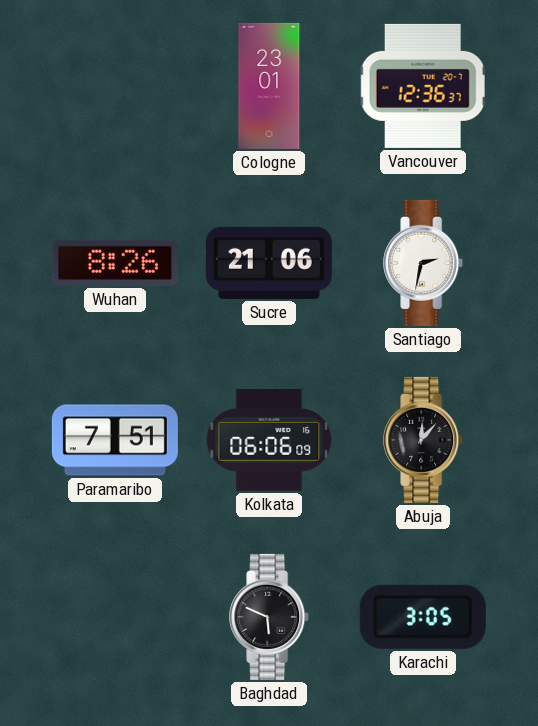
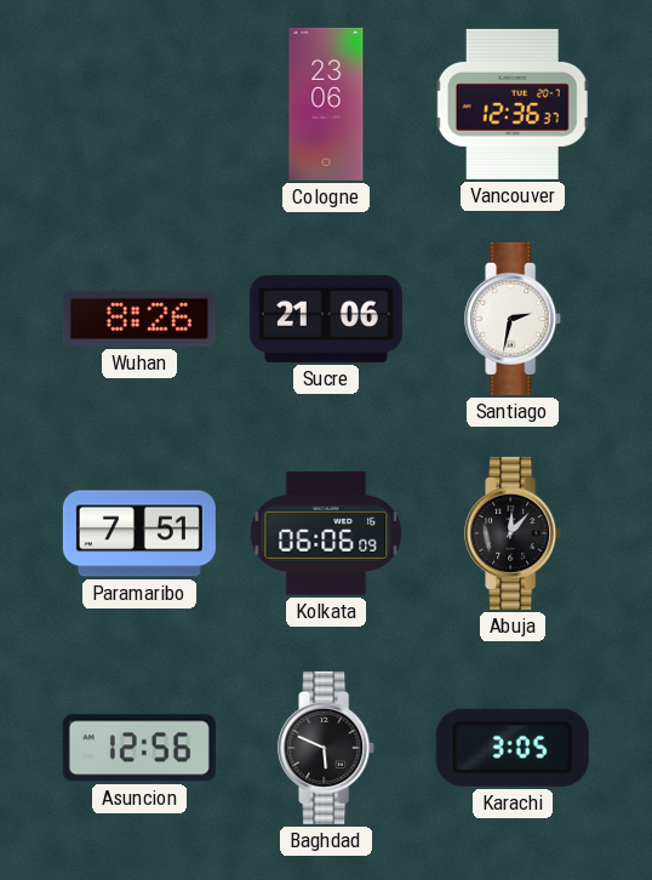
Cologne: 23:01 -> 23:06
Asuncion: none -> 12:56
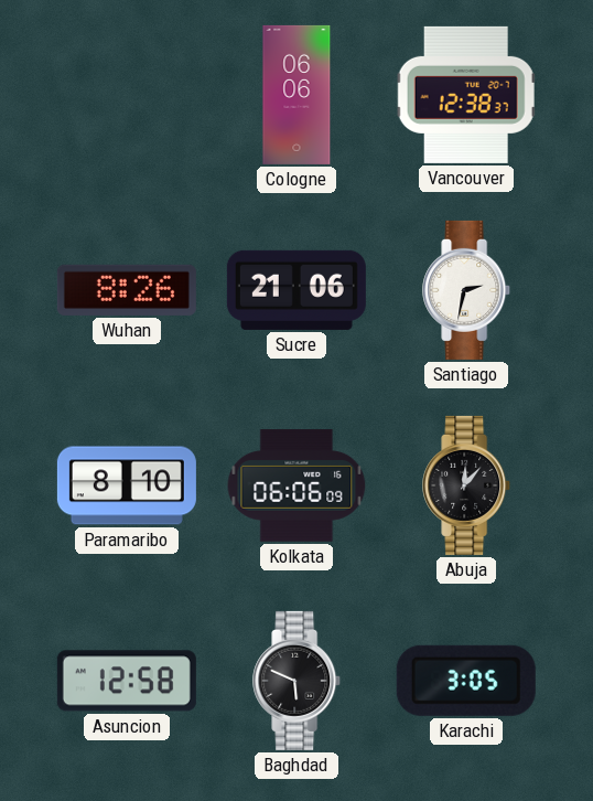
Cologne: 23:06 -> 06:06
Vancouver: 12:36 -> 12:38
Paramaribo: 7:51 -> 8:10
Asuncion: 12:56 -> 12:58
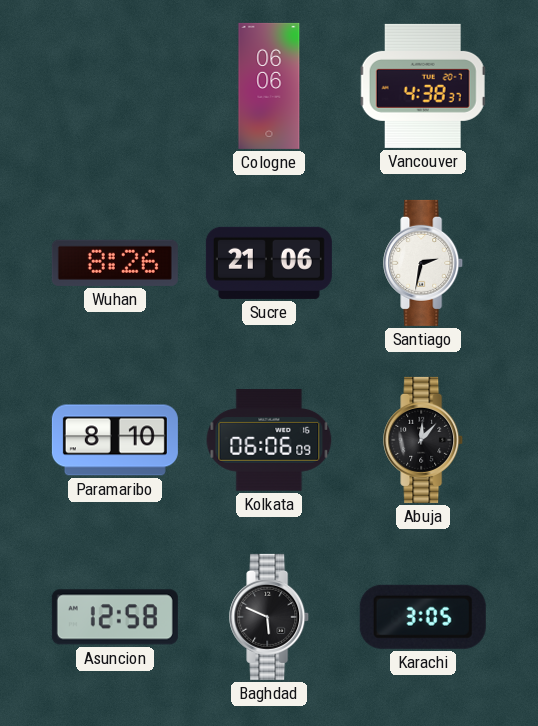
Vancouver: 12:38 -> 4:38
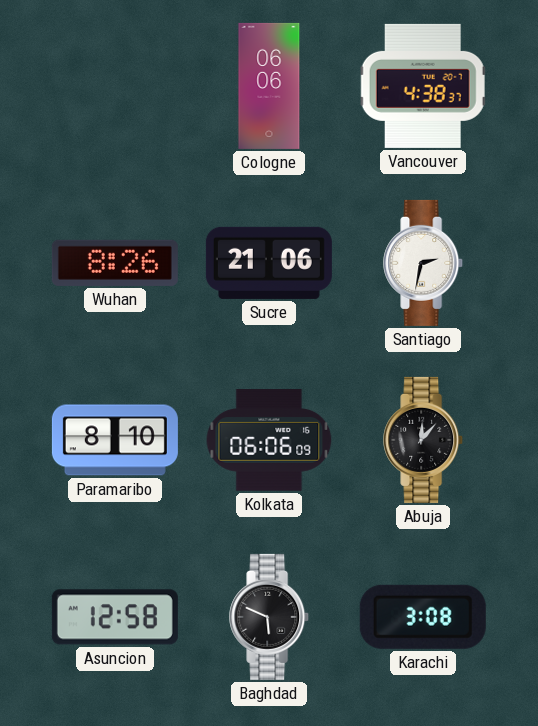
Karachi: 3:05 -> 3:08
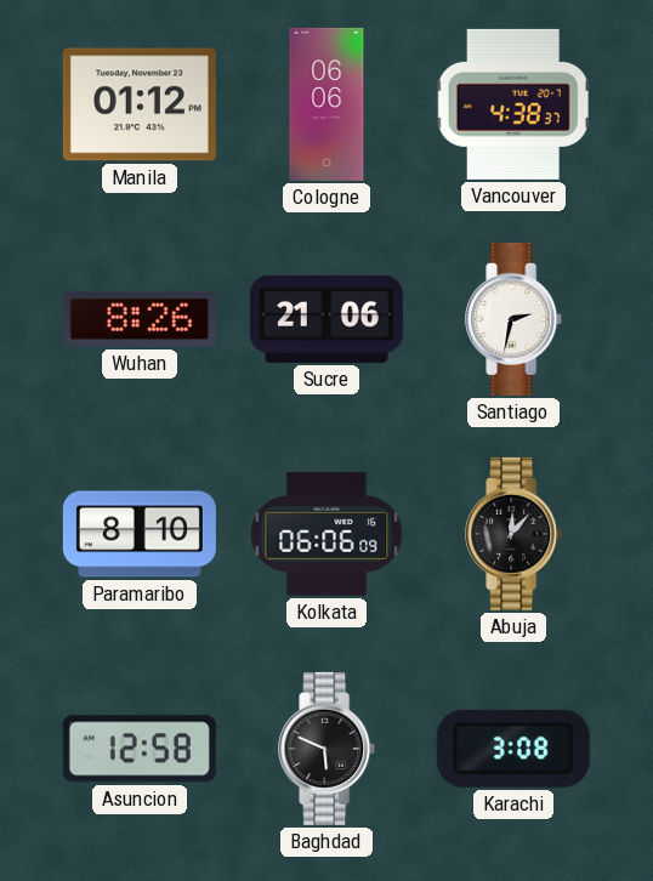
Manila: none -> 01:12
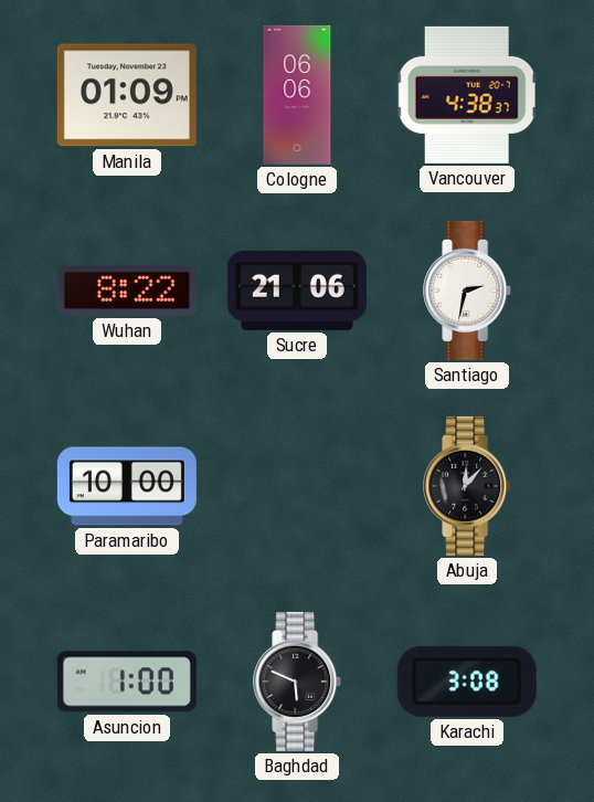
Manila: 01:12 -> 01:09
Wuhan: 8:26 -> 8:22
Paramaribo: 8:10 -> 10:00
Kolkata: 06:06 -> none
Asuncion: 12:58 -> 1:00
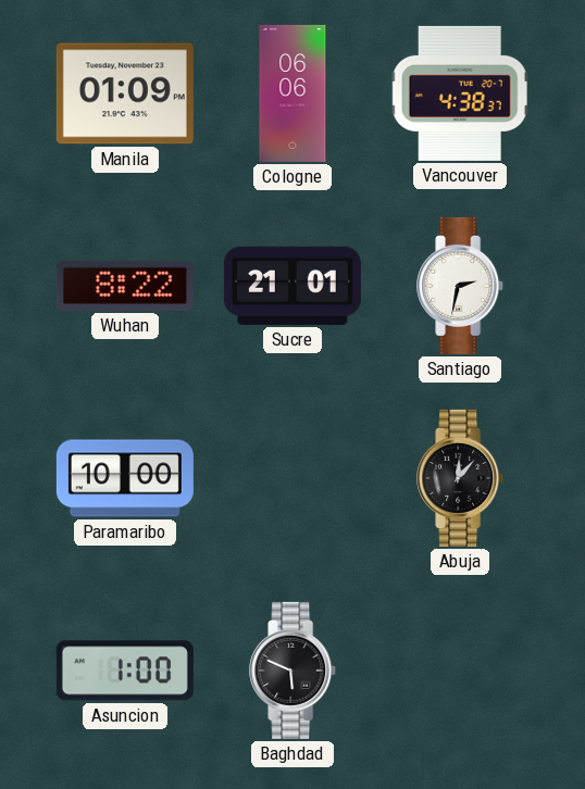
Sucre: 21:06 -> 21:01
Karachi: 3:08 -> none
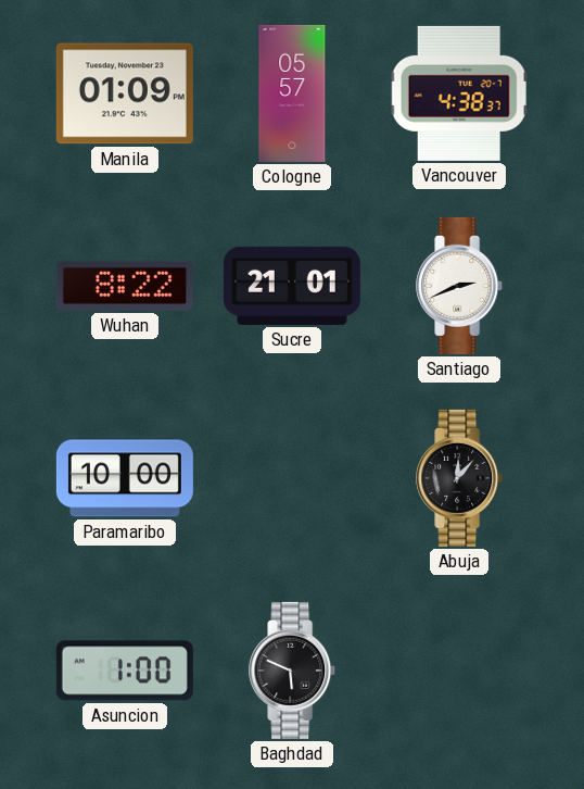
Cologne: 06:06 -> 05:57
Santiago: 2:32 -> 2:41
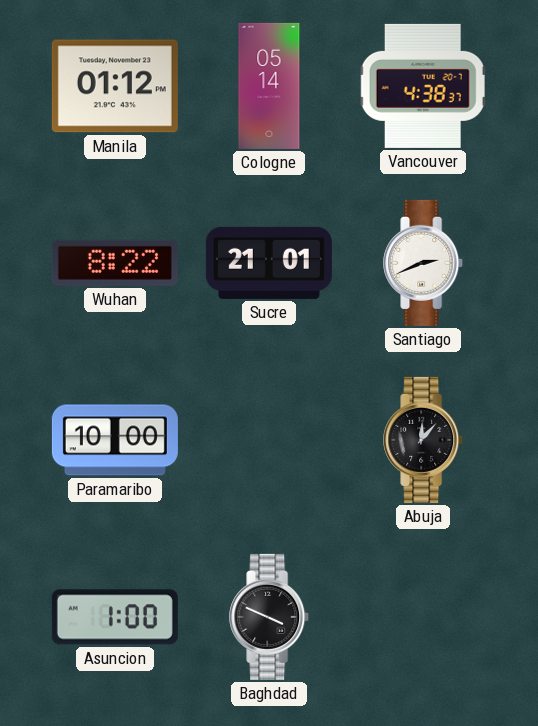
Manila: 01:09 -> 01:12
Cologne: 05:57 -> 05:14
Baghdad: 5:49 -> 3:49
